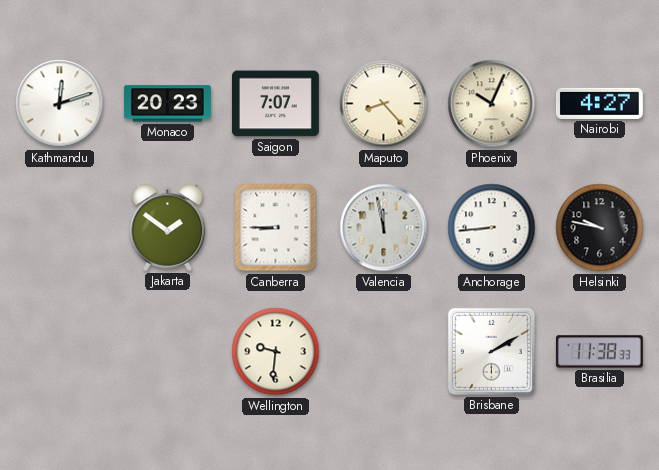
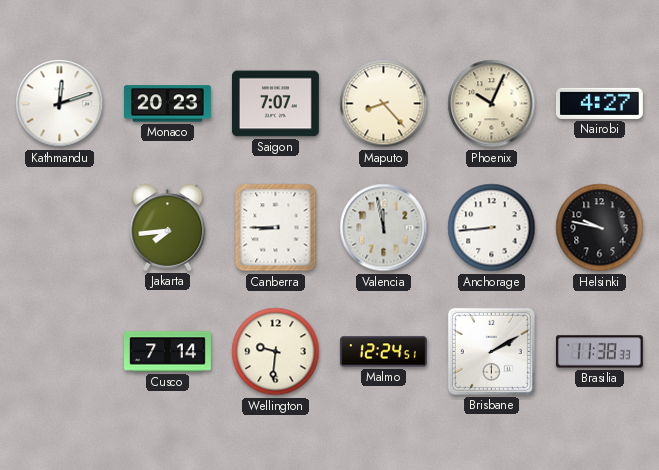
Jakarta: 1:51 -> 7:44
Cusco: none -> 7:14
Malmo: none -> 12:24
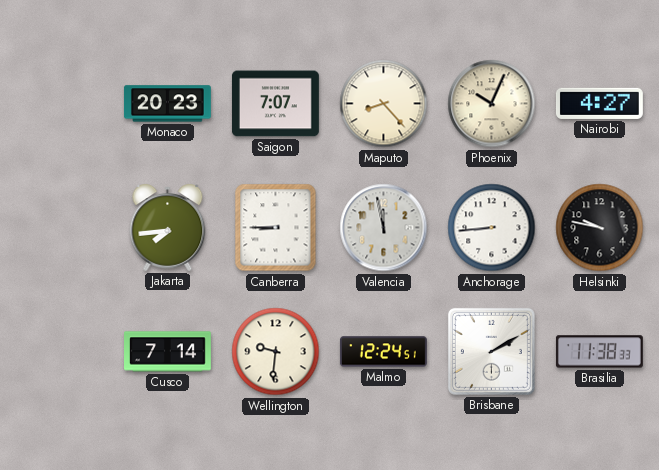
Kathmandu: 12:12 -> none
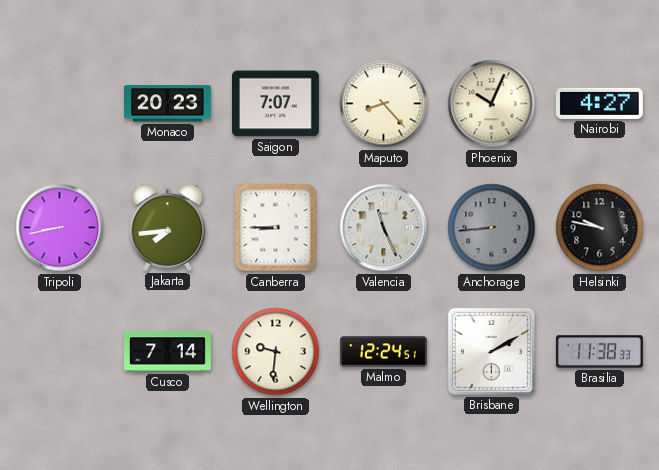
Tripoli: none -> 8:43
Valencia: 11:58 -> 11:26
Anchorage dial: white -> grey
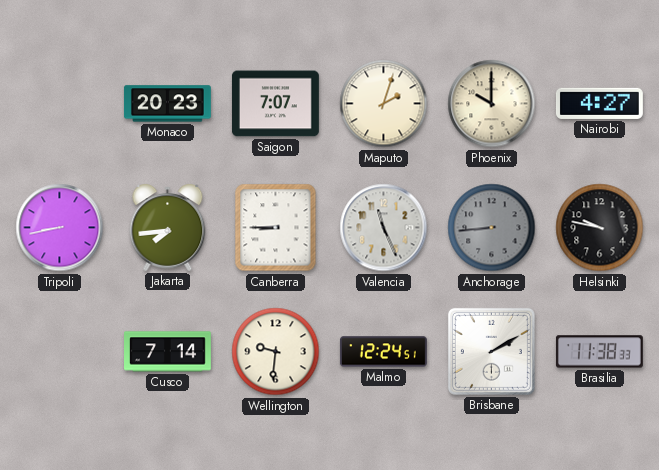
Maputo: 8:23 -> 2:03
Phoenix: 10:04 -> 10:00
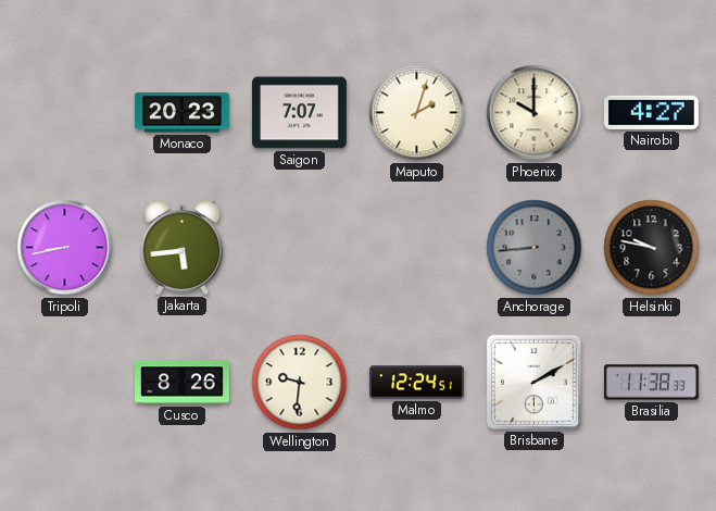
Jakarta: 7:44 -> 5:44
Canberra: 8:45 -> none
Valencia: 11:26 -> none
Cusco: 7:14 -> 8:26
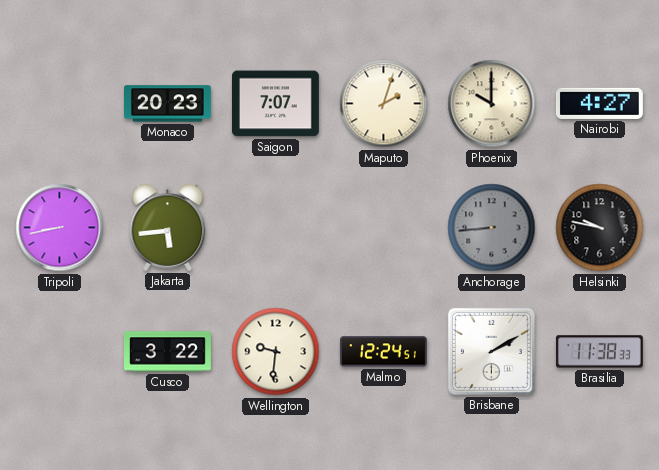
Cusco: 8:26 -> 3:22
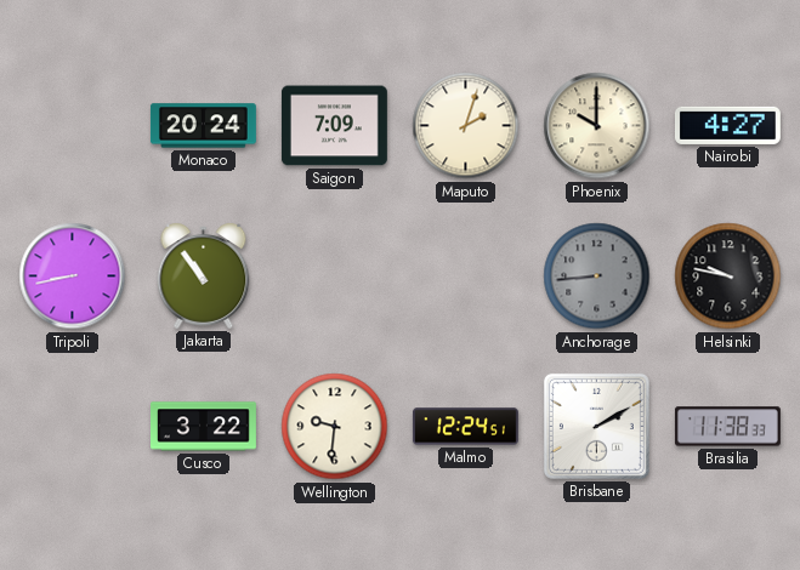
Monaco: 20:23 -> 20:24
Saigon: 7:07 -> 7:09
Jakarta: 5:44 -> 10:54
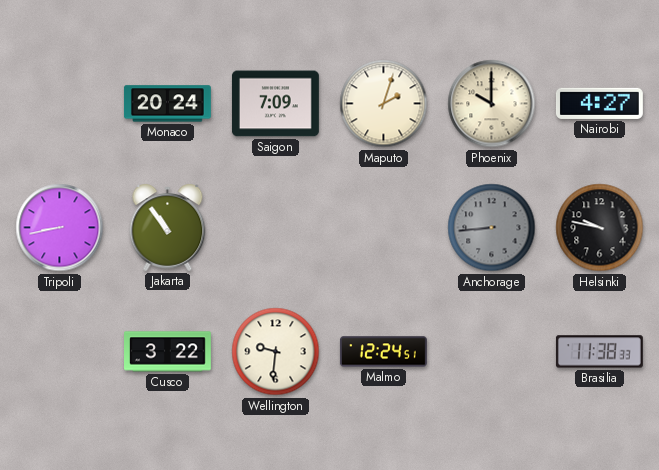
Brisbane: 2:10 -> none
